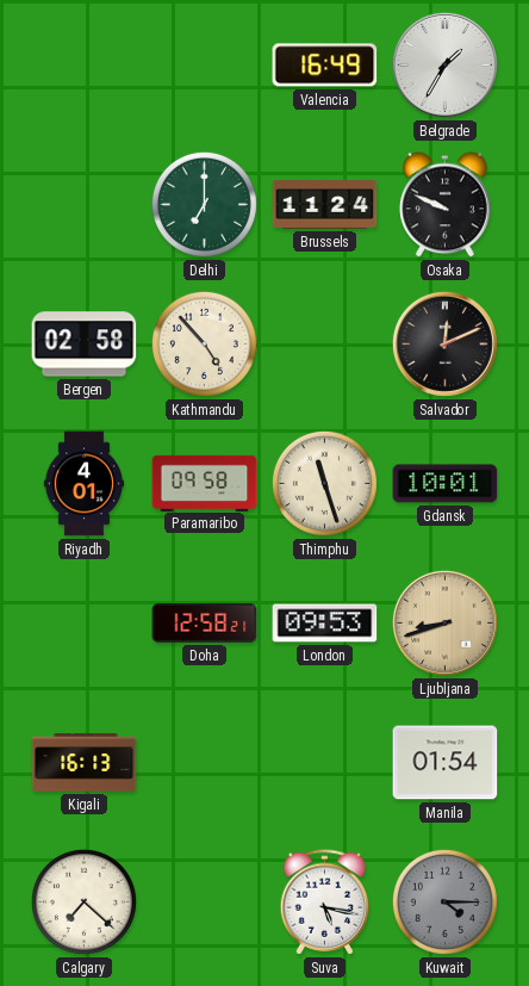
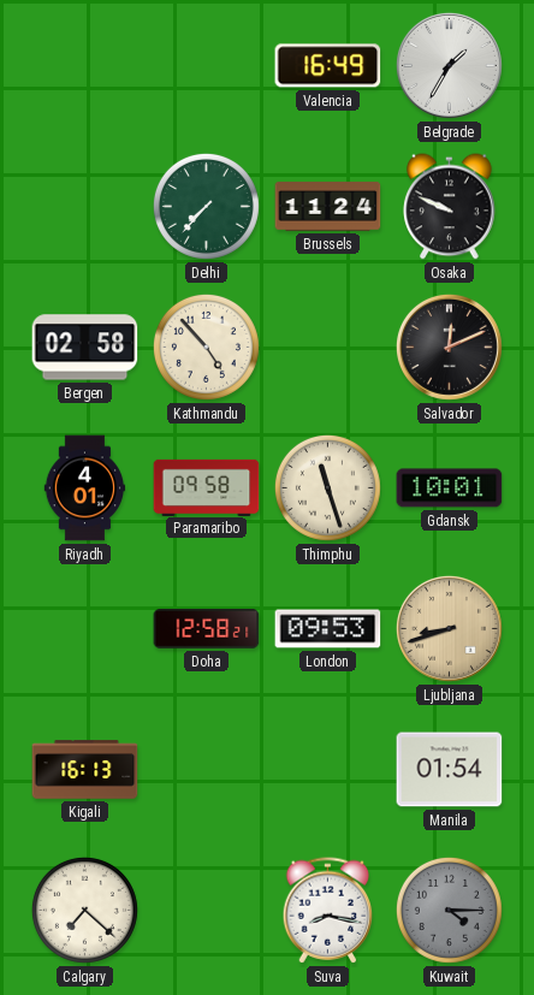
Delhi: 7:00 -> 7:37
Suva: 5:17 -> 8:17
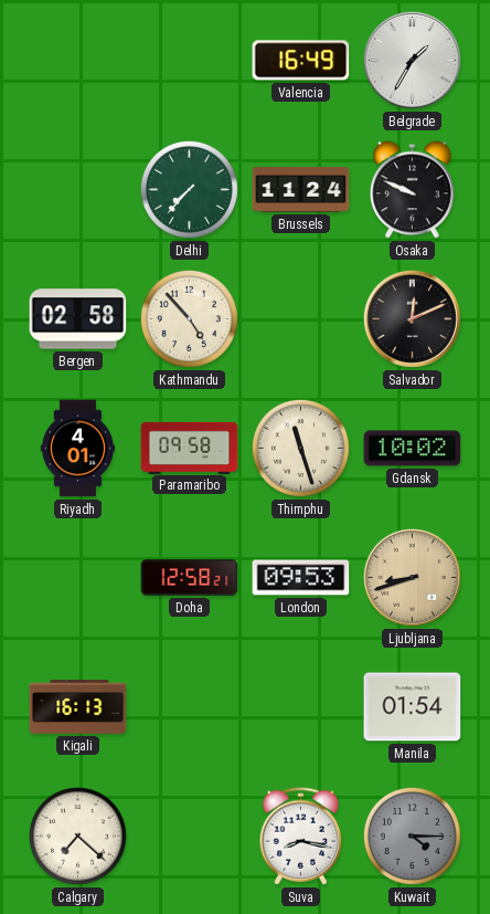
Gdansk: 10:01 -> 10:02
